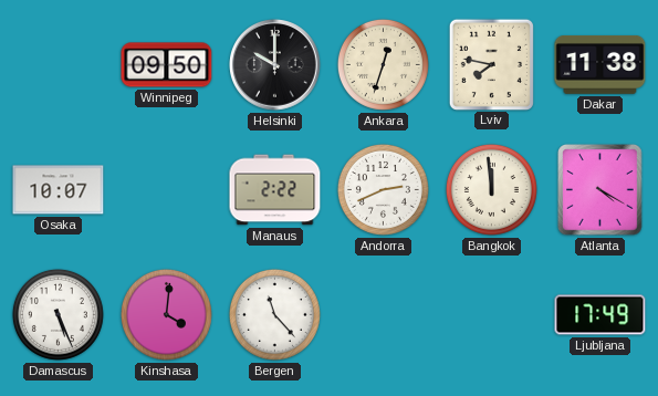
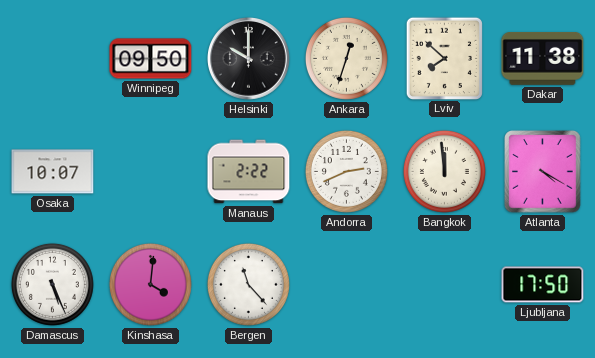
Lviv: 7:47 -> 7:52
Ljubljana: 17:49 -> 17:50
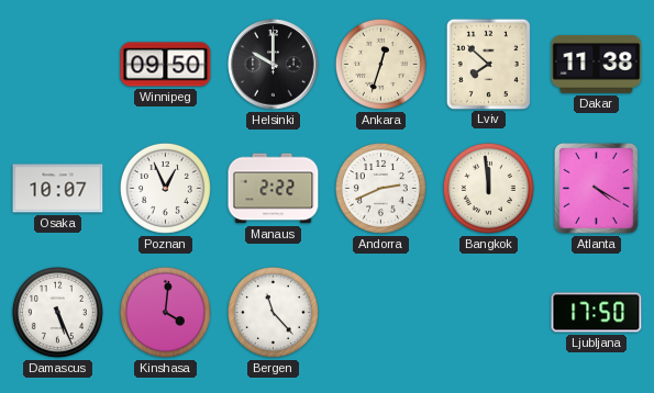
Poznan: none -> 12:56
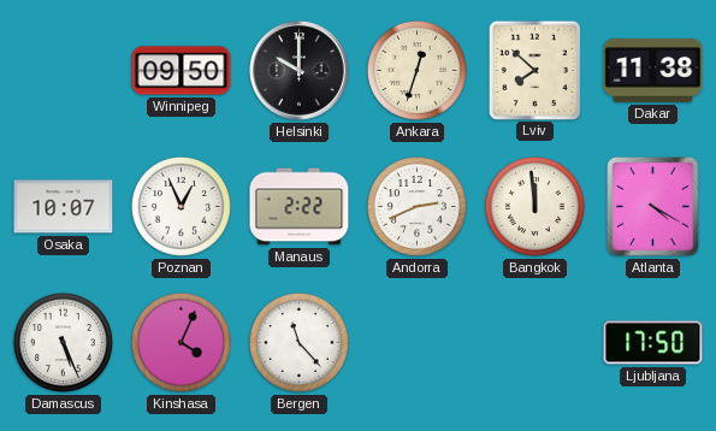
Kinshasa: 4:01 -> 4:04
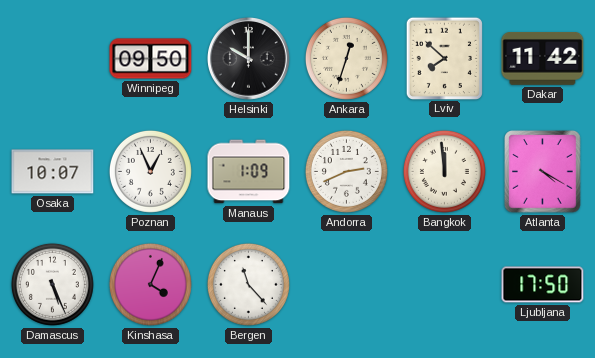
Dakar: 11:38 -> 11:42
Manaus: 2:22 -> 1:09
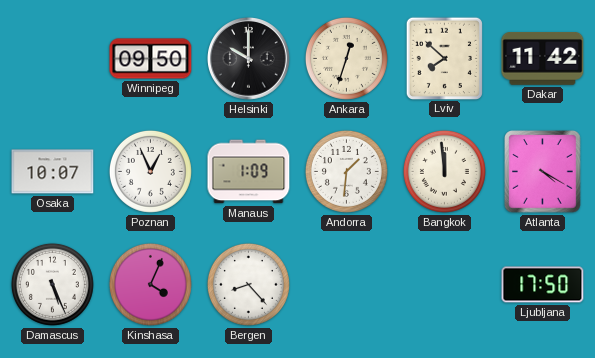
Andorra: 2:41 -> 1:31
Bergen: 11:23 -> 8:23
